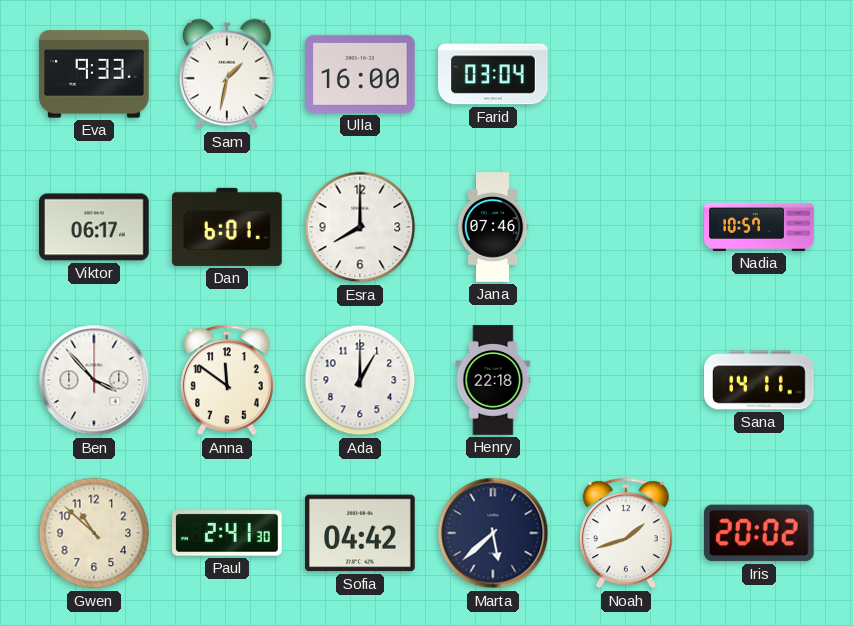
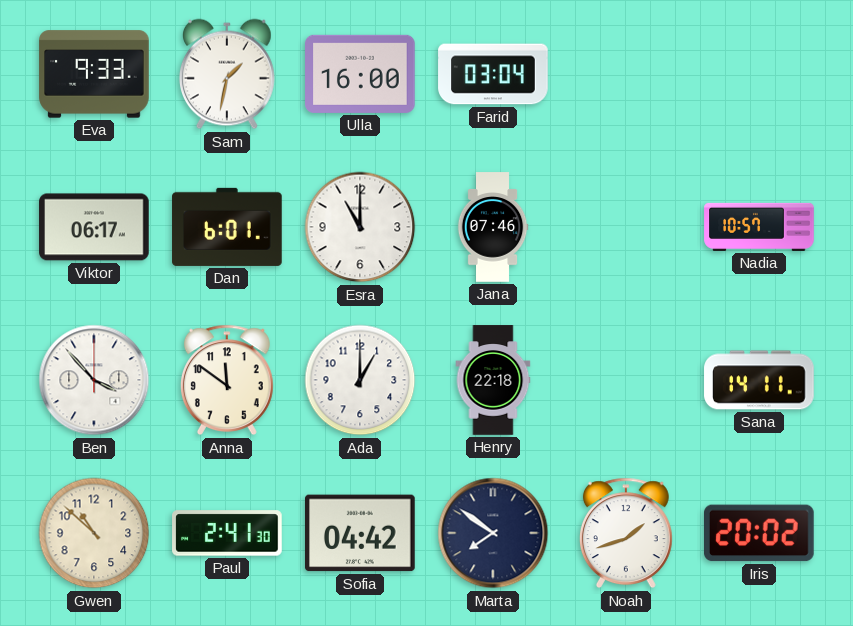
Esra: 8:00 -> 11:00
Marta: 5:38 -> 7:51
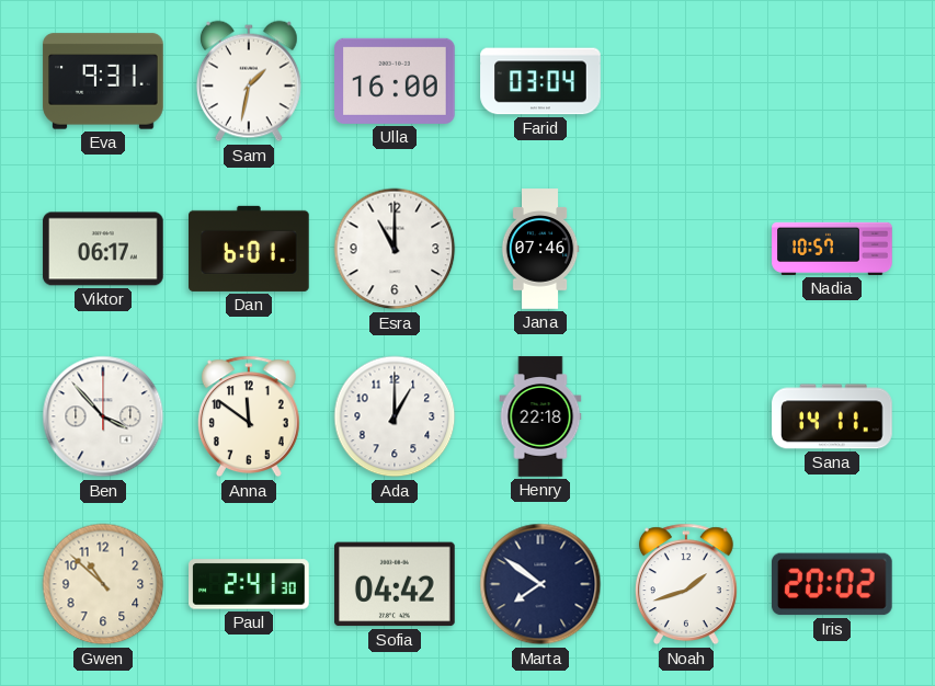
Eva: 9:33 -> 9:31
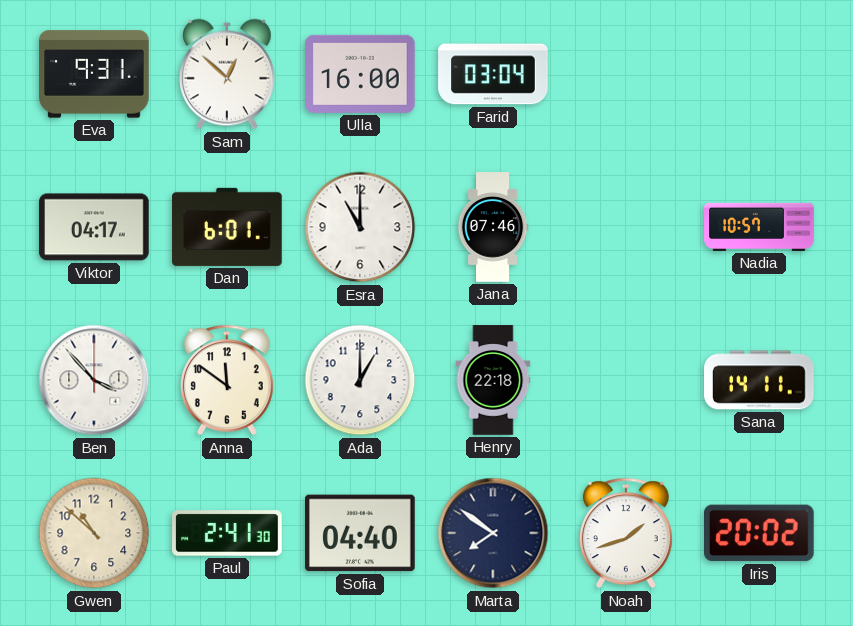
Sam: 1:32 -> 12:52
Viktor: 06:17 -> 04:17
Sofia: 04:42 -> 04:40
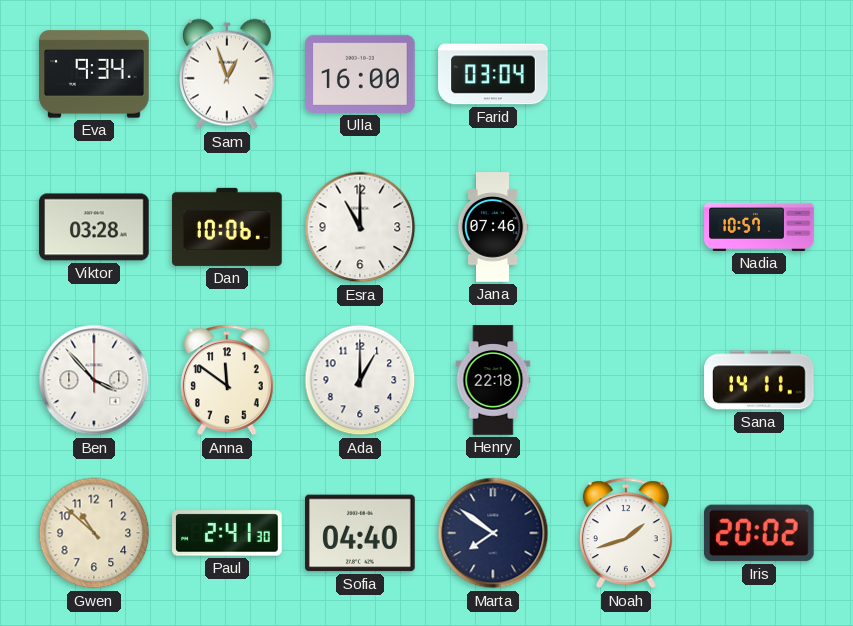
Eva: 9:31 -> 9:34
Sam: 12:52 -> 12:57
Viktor: 04:17 -> 03:28
Dan: 6:01 -> 10:06
